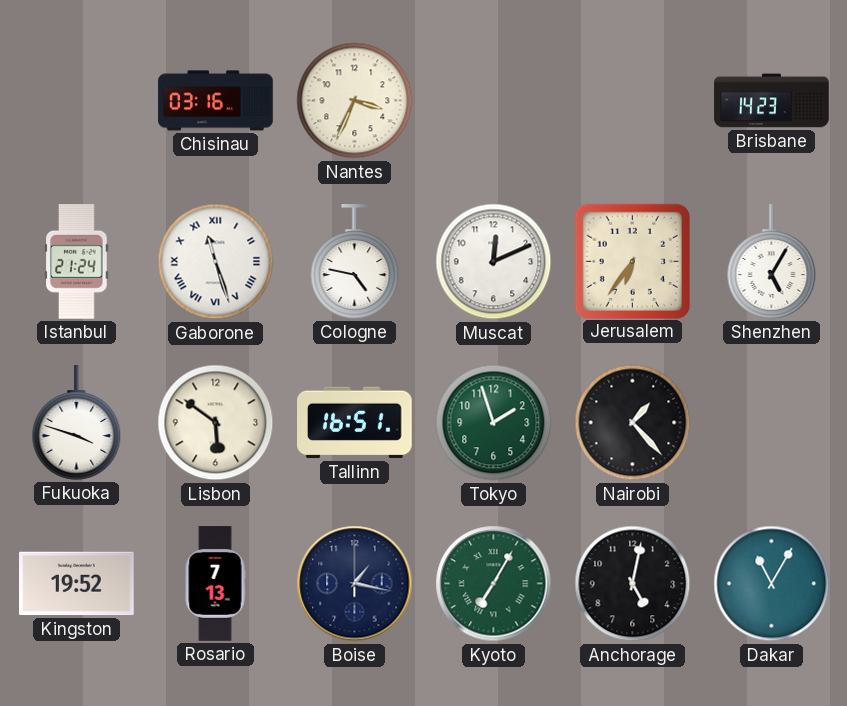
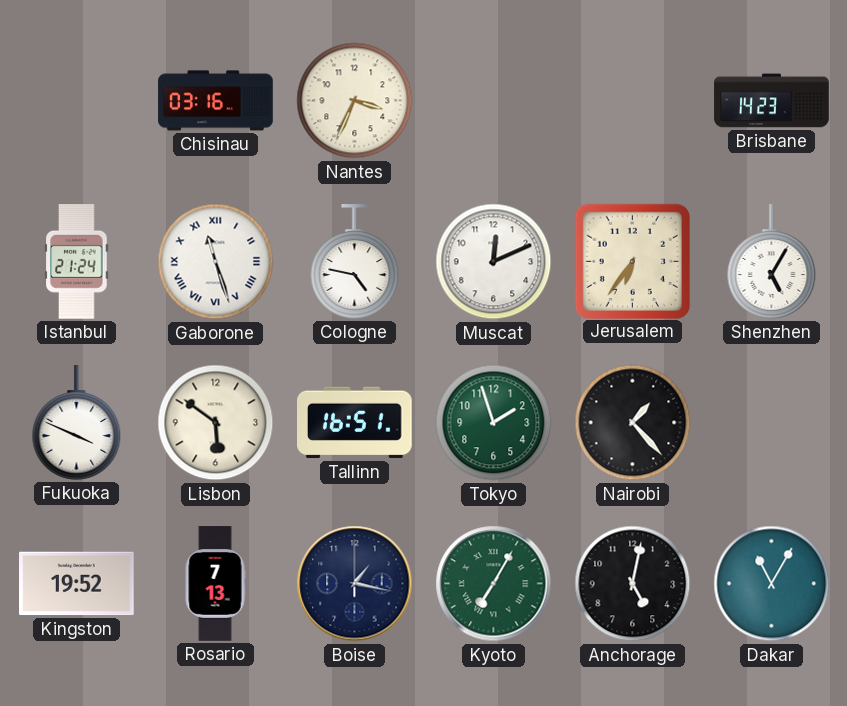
Fukuoka: 3:48 -> 3:49
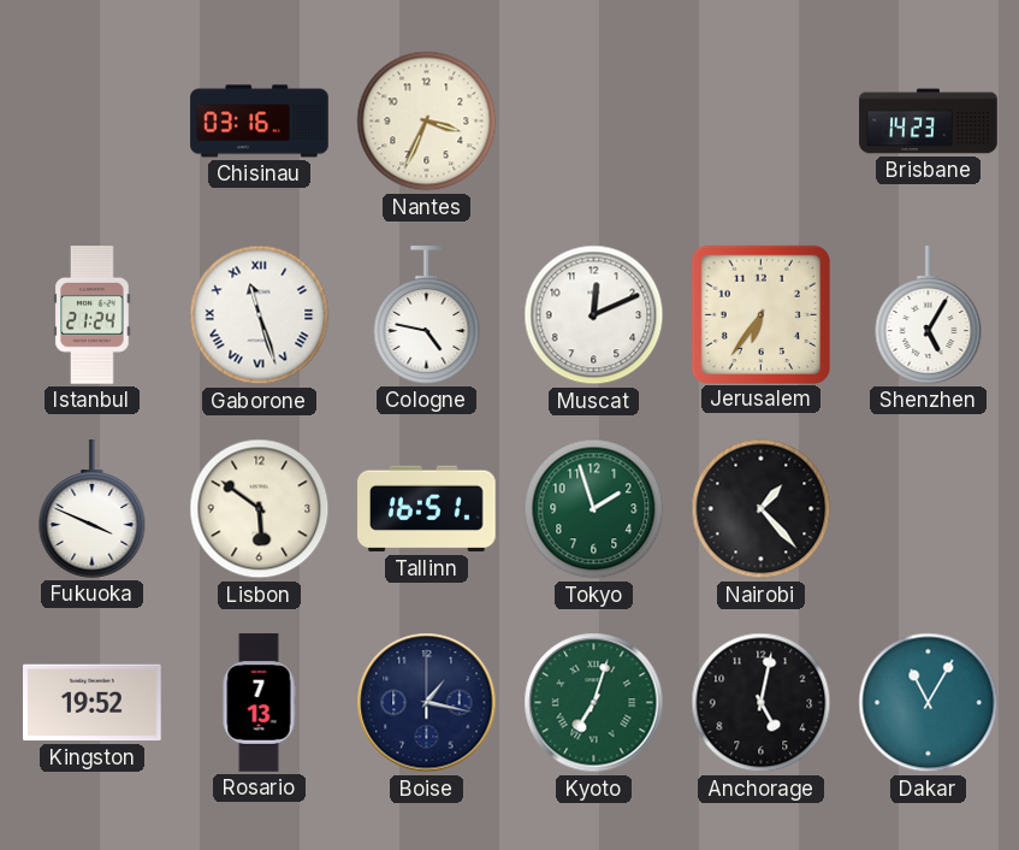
Kyoto: 7:05 -> 7:03
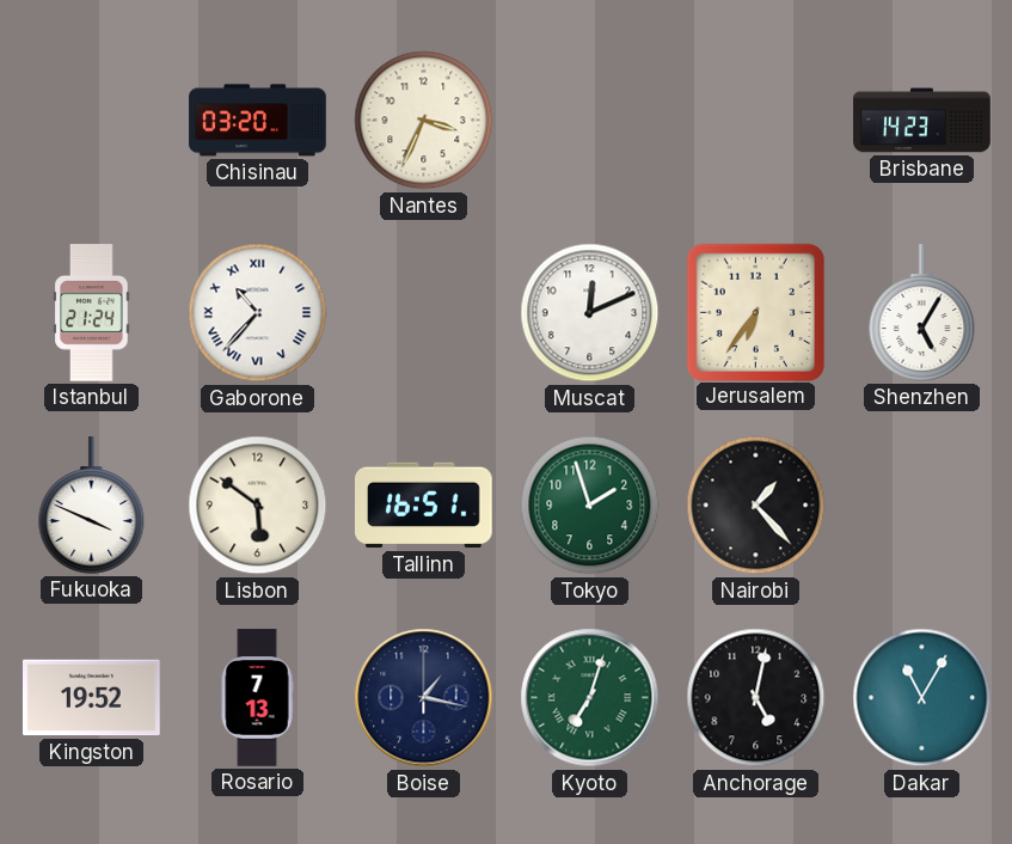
Chisinau: 03:16 -> 03:20
Gaborone: 11:27 -> 10:37
Cologne: 4:47 -> none
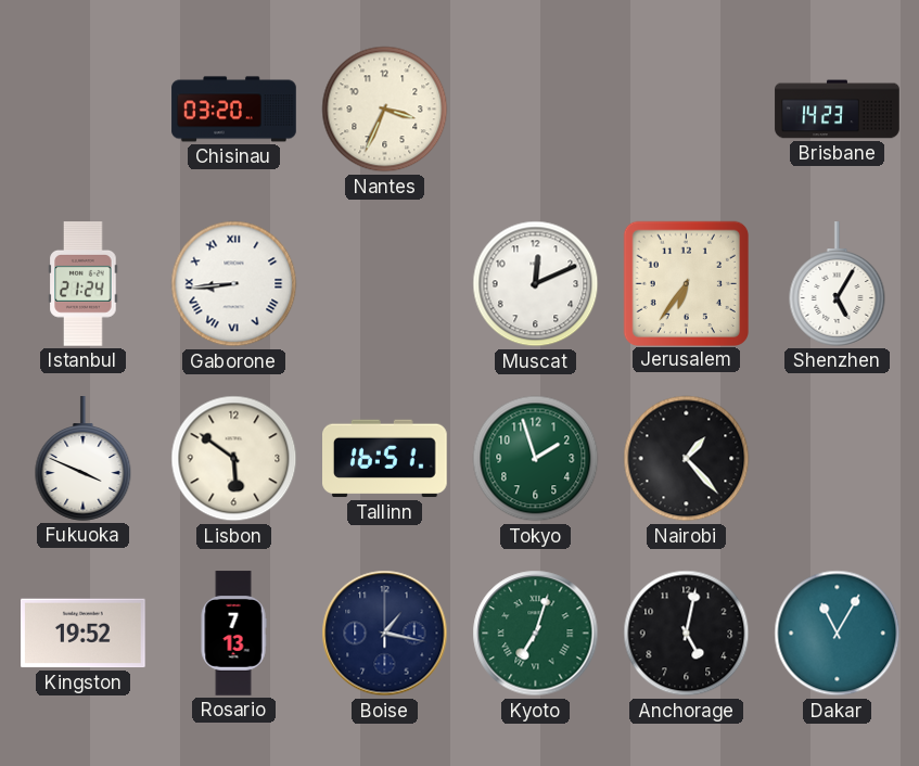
Gaborone: 10:37 -> 8:44
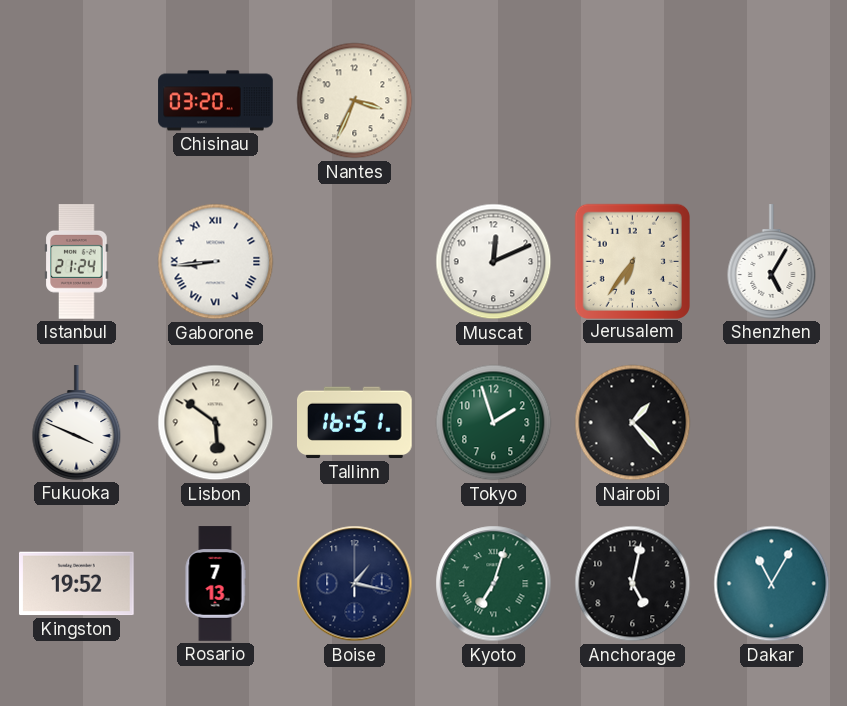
Brisbane: 14:23 -> none
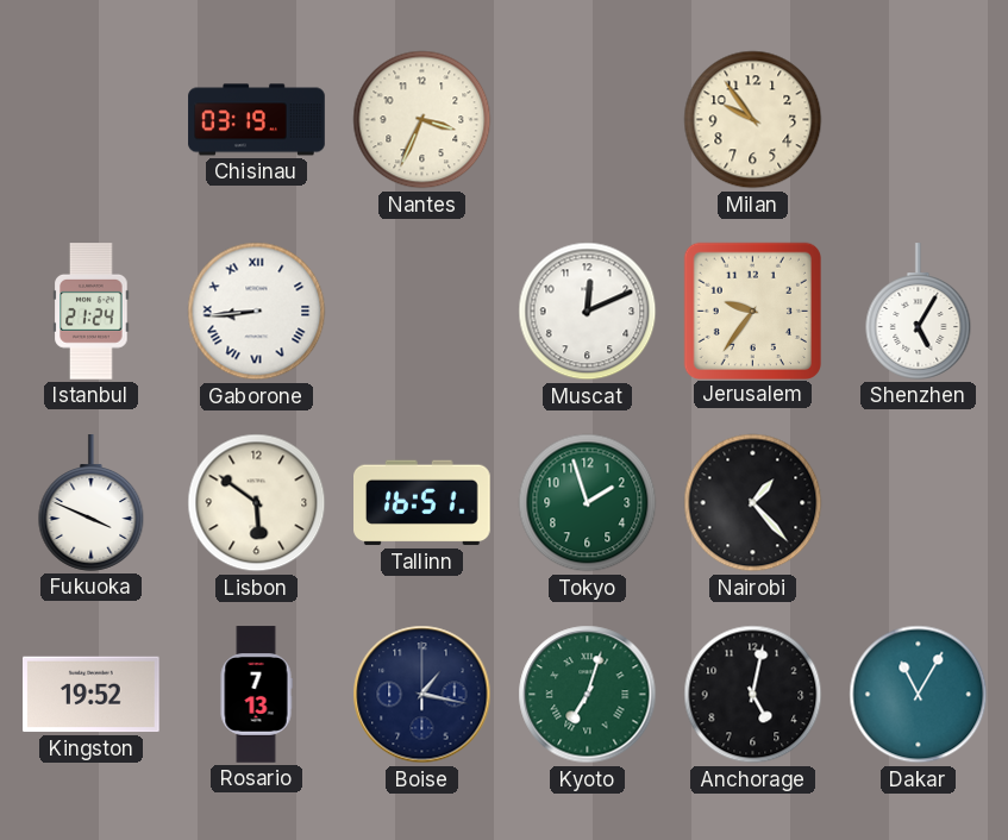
Chisinau: 03:20 -> 03:19
Milan: none -> 9:54
Jerusalem: 6:36 -> 9:36
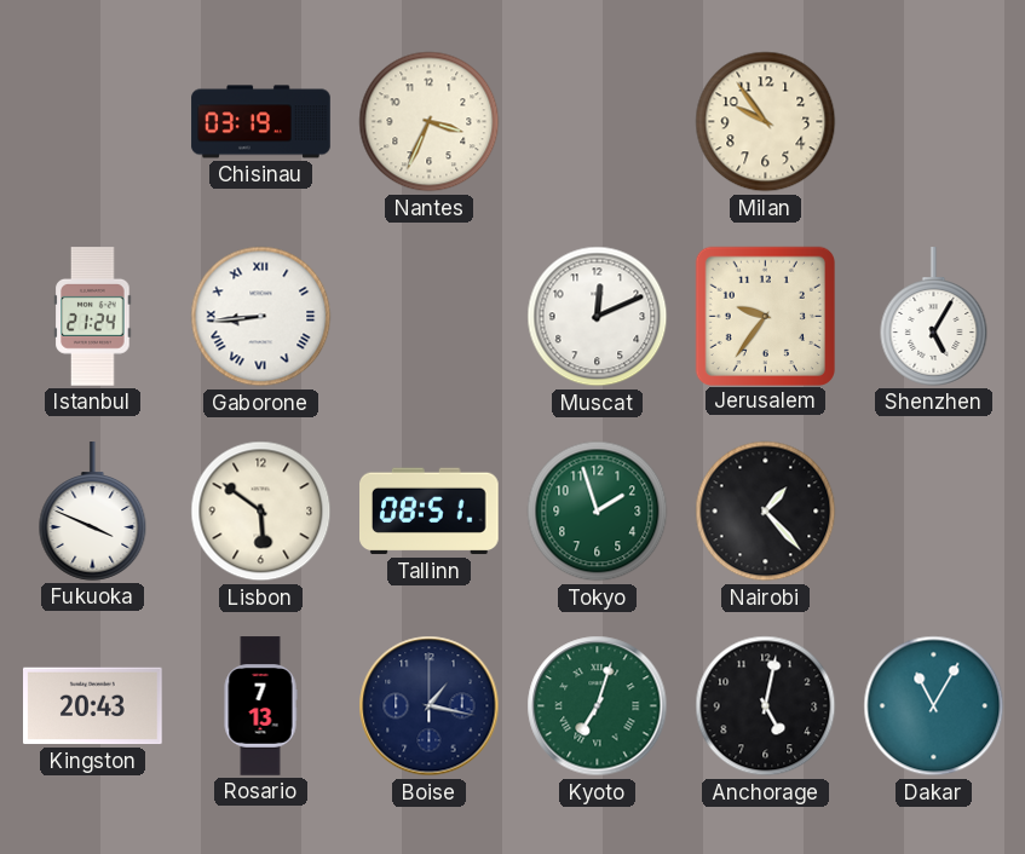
Tallinn: 16:51 -> 08:51
Kingston: 19:52 -> 20:43
